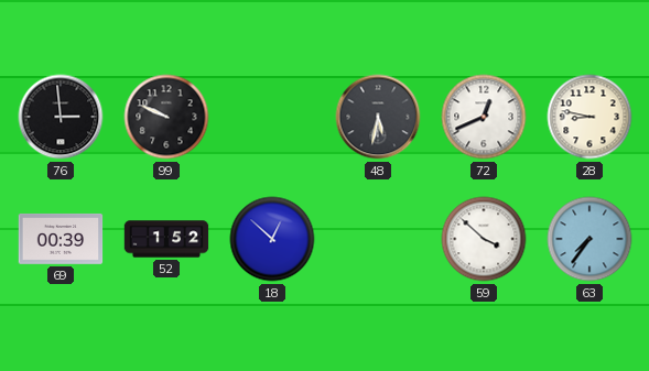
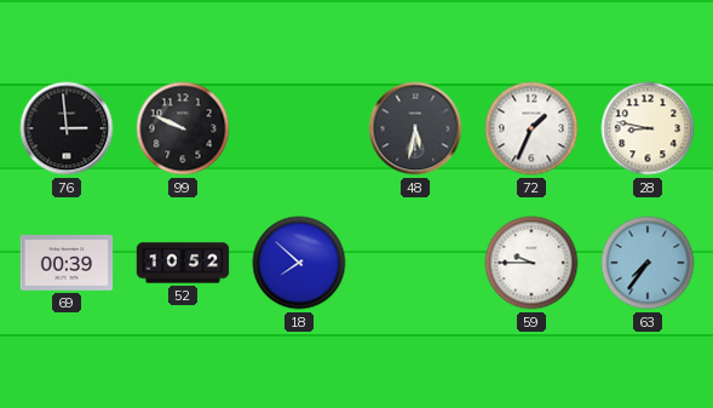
72: 12:41 -> 1:34
52: 1:52 -> 10:52
18: 12:52 -> 7:52
59: 3:52 -> 9:45
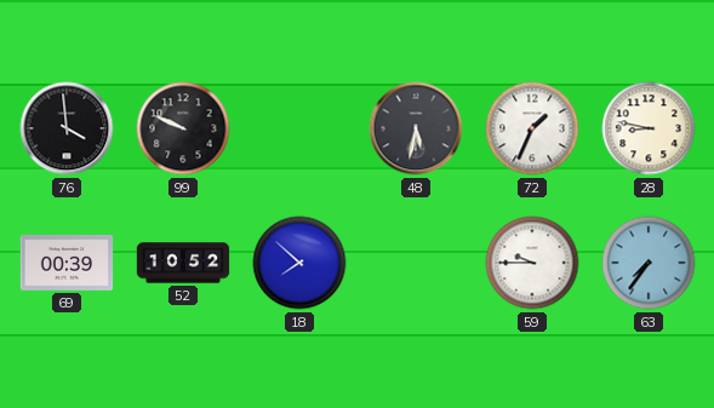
76: 2:59 -> 3:59
